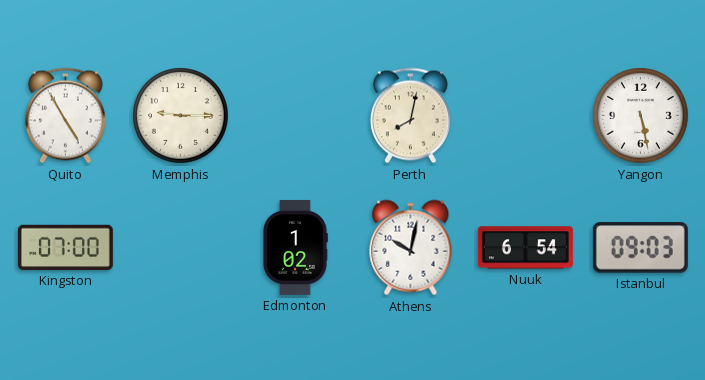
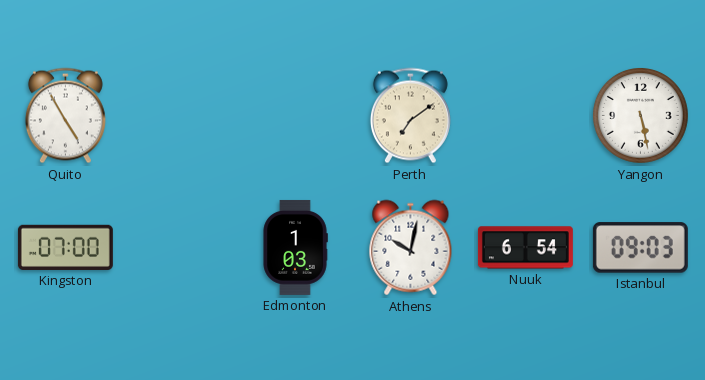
Memphis: 9:15 -> none
Perth: 8:02 -> 7:09
Edmonton: 1:02 -> 1:03
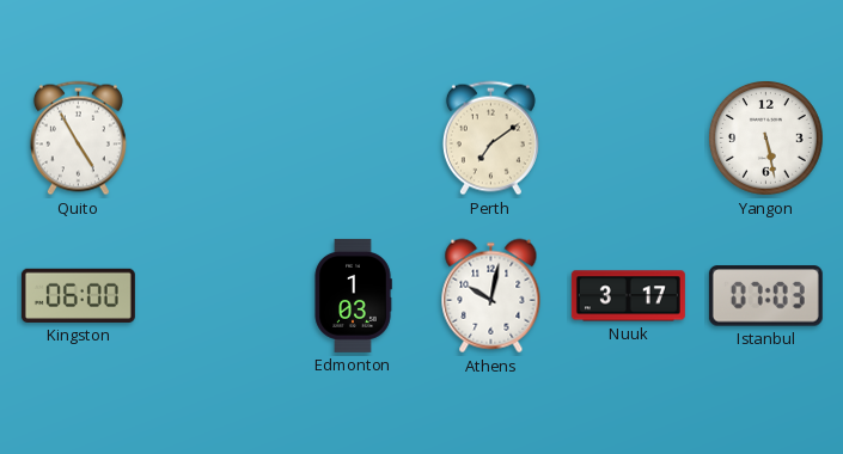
Kingston: 07:00 -> 06:00
Nuuk: 6:54 -> 3:17
Istanbul: 09:03 -> 07:03
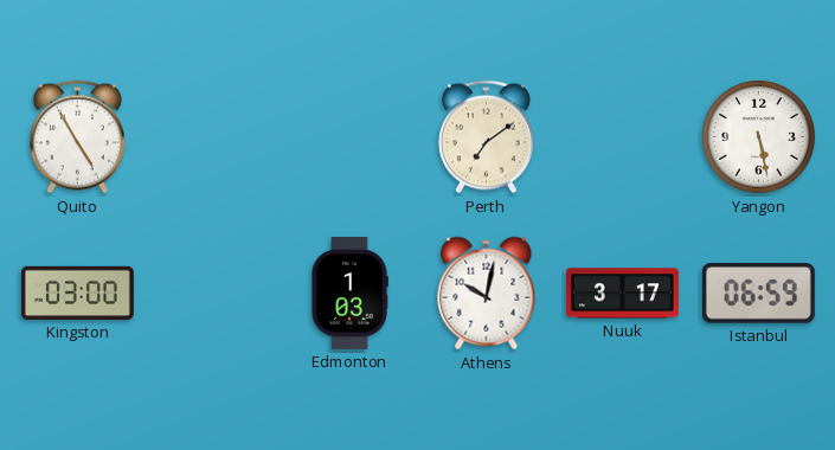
Kingston: 06:00 -> 03:00
Istanbul: 07:03 -> 06:59
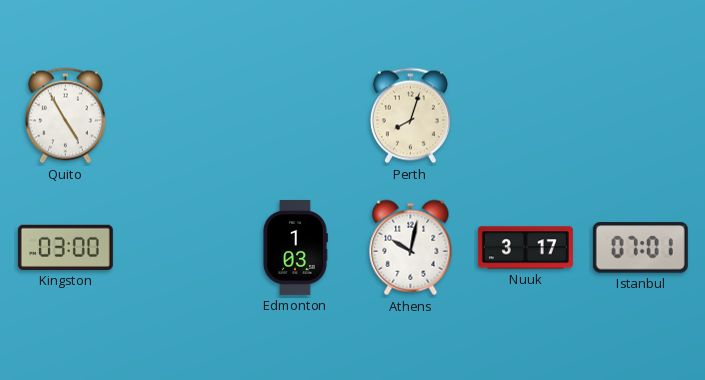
Perth: 7:09 -> 8:03
Yangon: 5:28 -> none
Istanbul: 06:59 -> 07:01
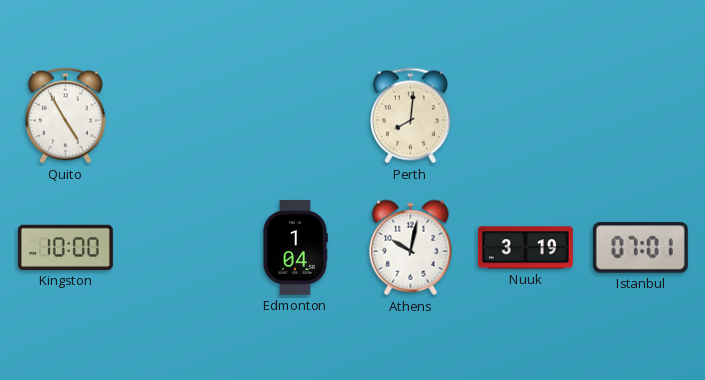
Perth: 8:03 -> 8:01
Kingston: 03:00 -> 10:00
Edmonton: 1:03 -> 1:04
Nuuk: 3:17 -> 3:19
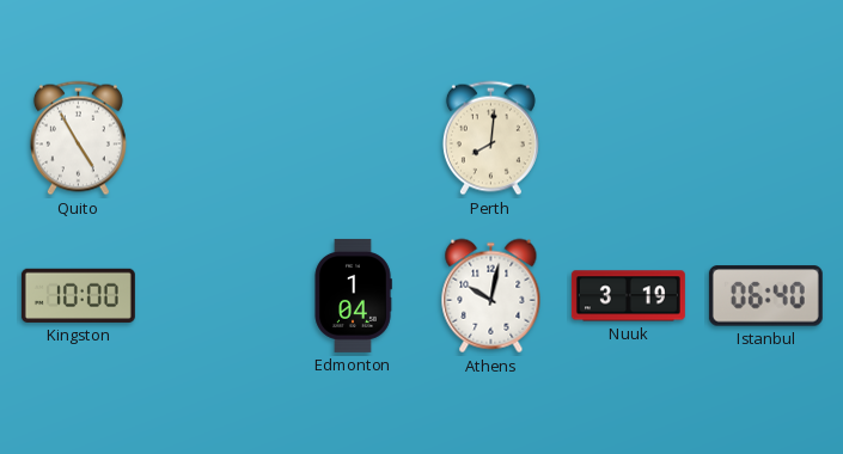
Istanbul: 07:01 -> 06:40
